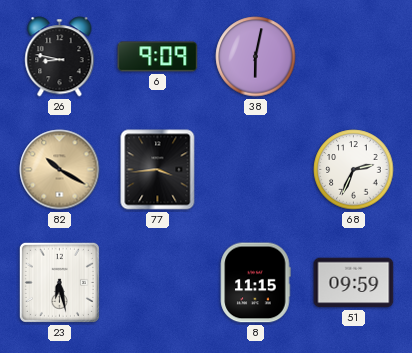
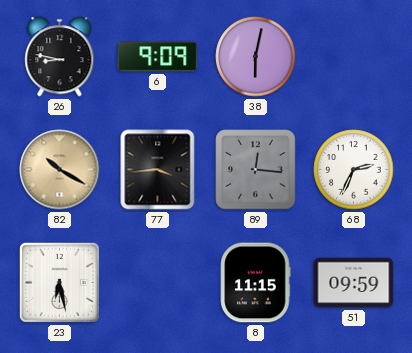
89: none -> 12:16
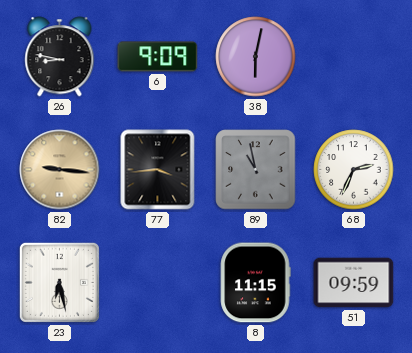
82: 10:20 -> 9:16
89: 12:16 -> 10:58
